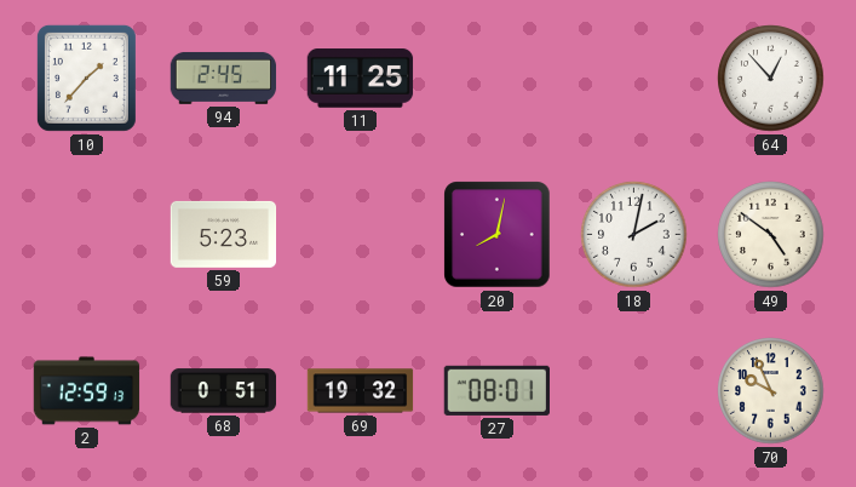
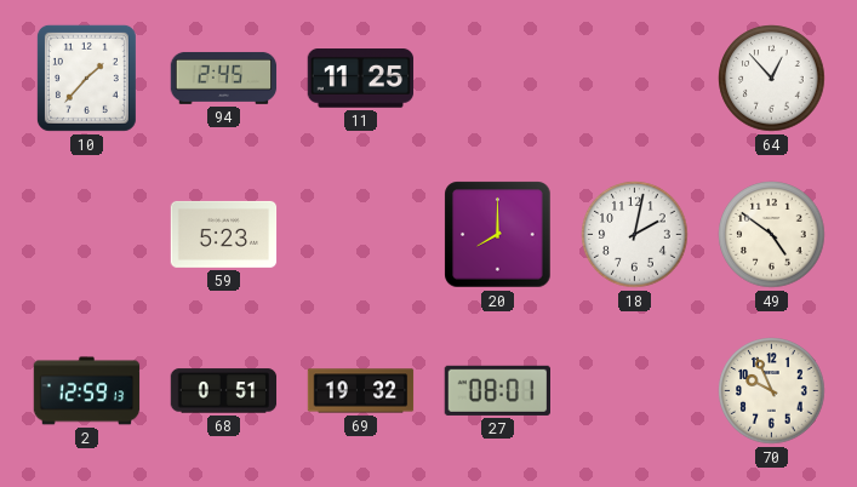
20: 8:02 -> 8:00
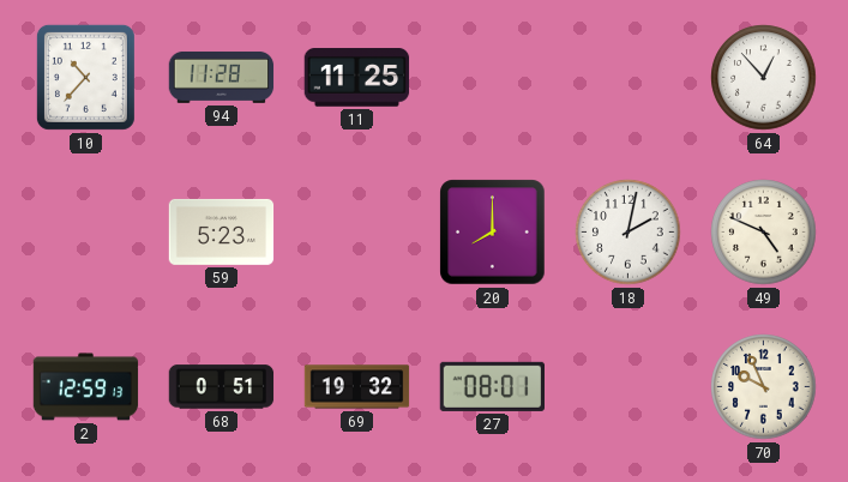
10: 1:37 -> 10:37
94: 2:45 -> 11:28
49: 4:51 -> 4:49
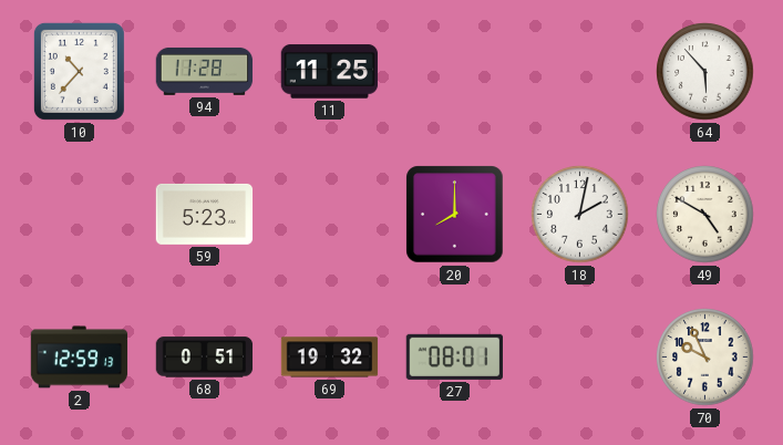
64: 12:53 -> 5:53
49: 4:49 -> 4:50
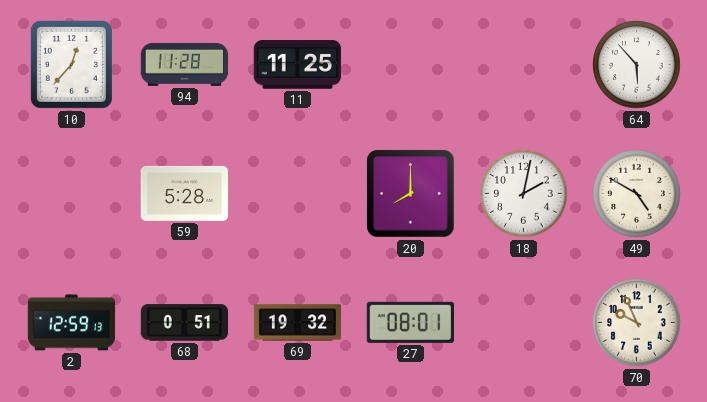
10: 10:37 -> 12:37
59: 5:23 -> 5:28
